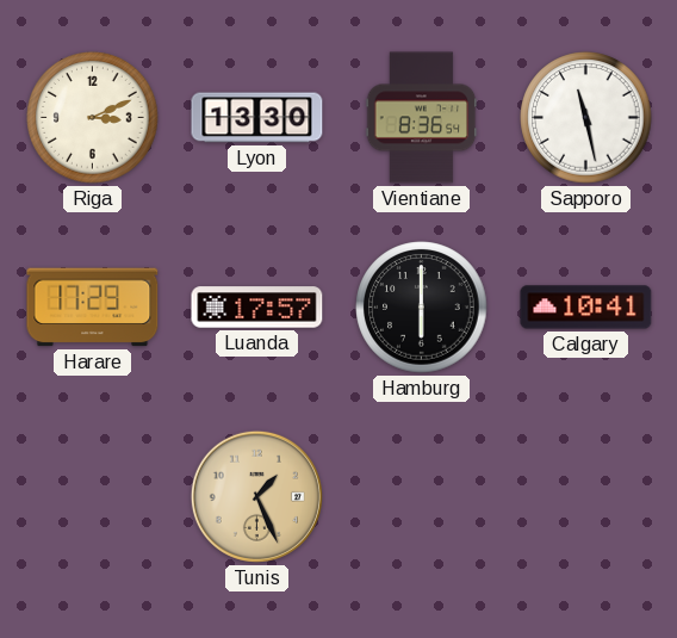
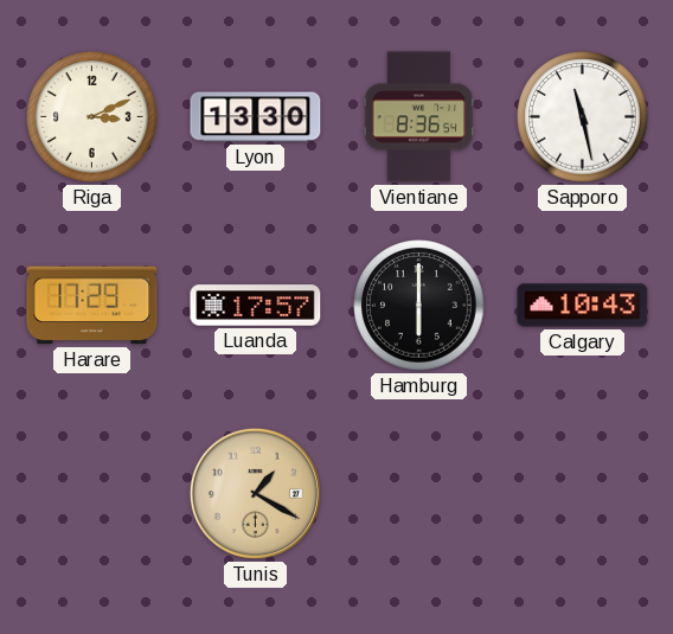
Calgary: 10:41 -> 10:43
Tunis: 1:26 -> 1:20
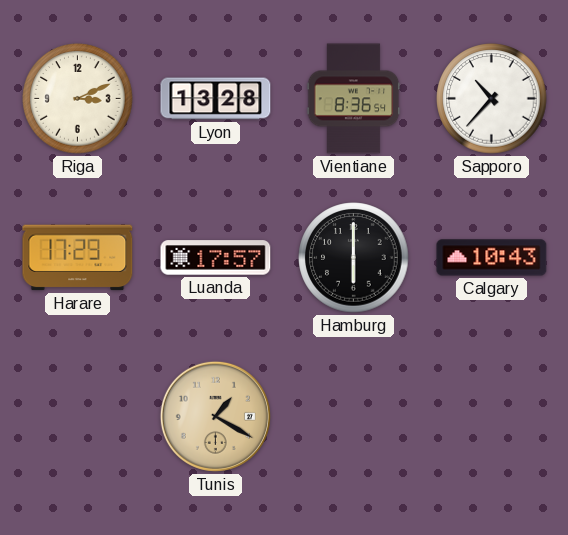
Lyon: 13:30 -> 13:28
Sapporo: 11:28 -> 10:37
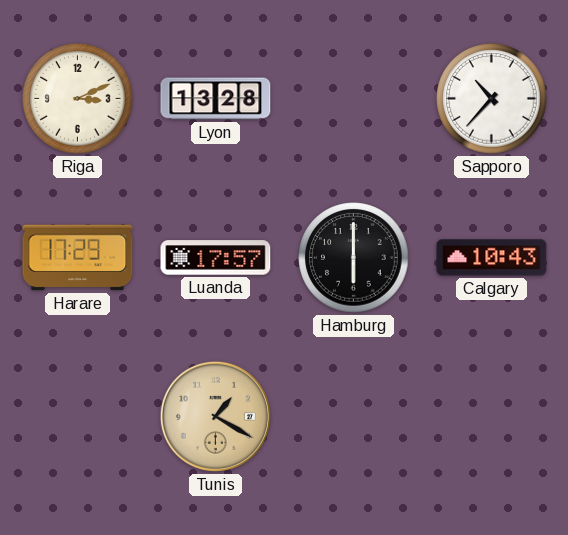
Vientiane: 8:36 -> none
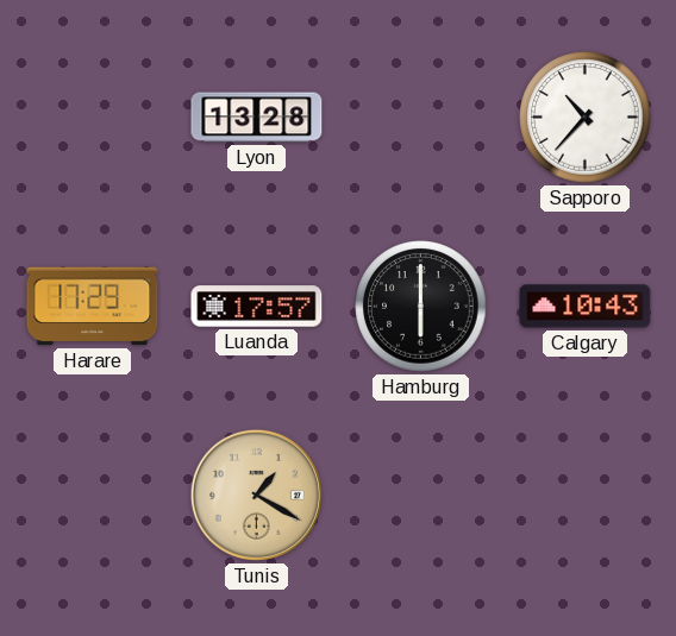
Riga: 3:11 -> none
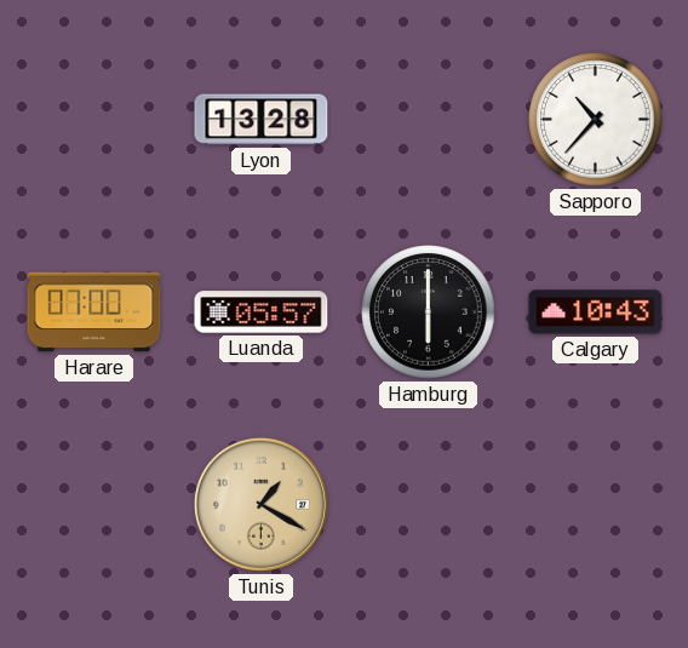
Harare: 17:29 -> 07:00
Luanda: 17:57 -> 05:57
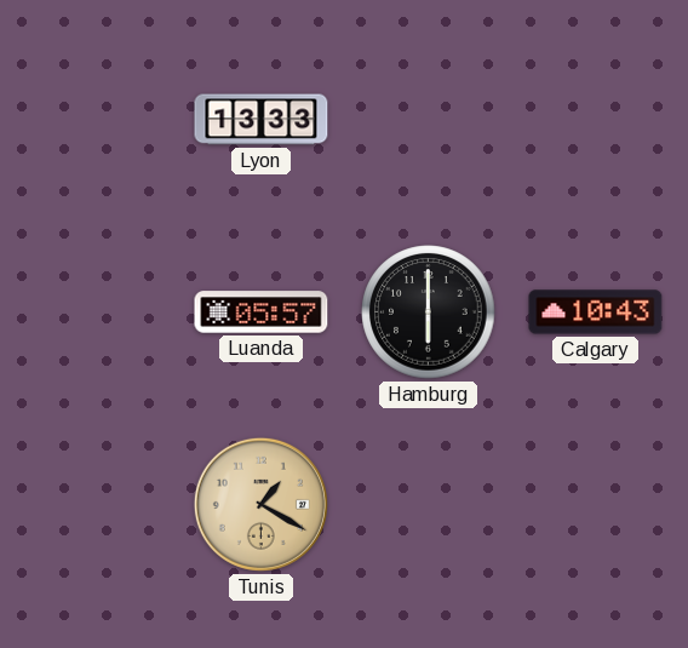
Lyon: 13:28 -> 13:33
Sapporo: 10:37 -> none
Harare: 07:00 -> none
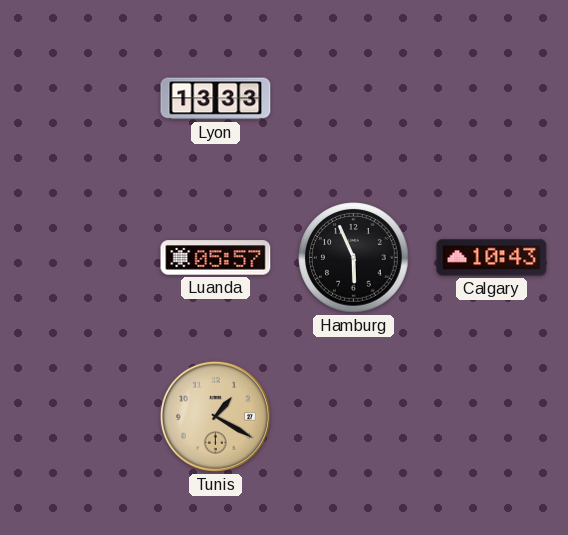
Hamburg: 6:00 -> 5:56
